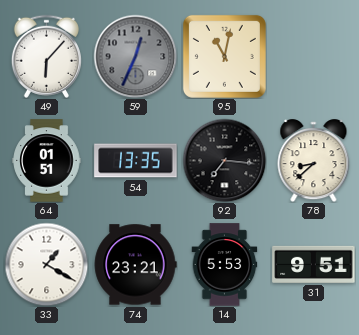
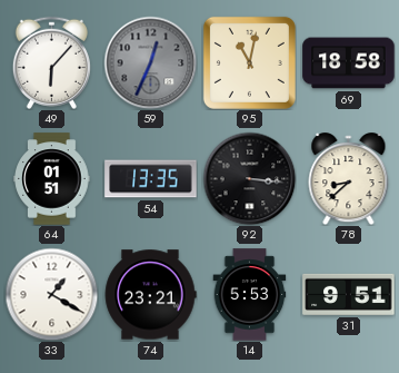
69: none -> 18:58
92: 7:16 -> 3:16
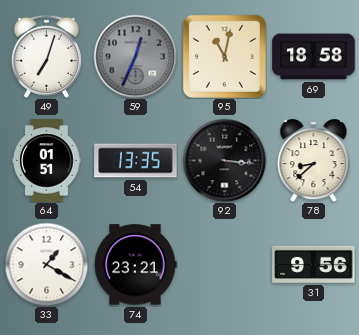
49: 6:07 -> 7:03
14: 5:53 -> none
31: 9:51 -> 9:56
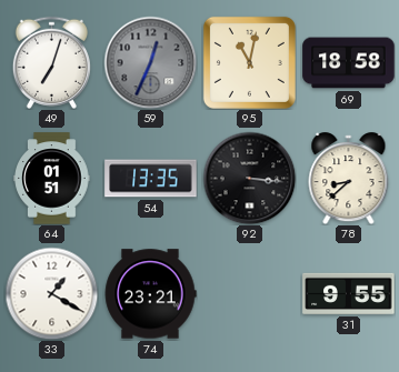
31: 9:56 -> 9:55
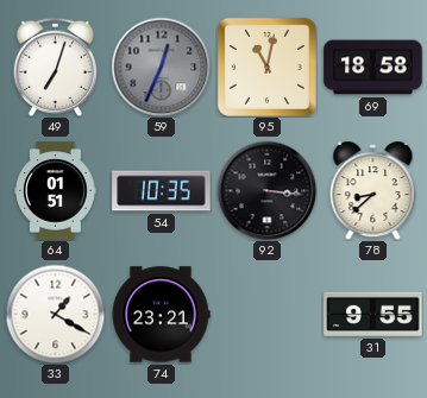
54: 13:35 -> 10:35
